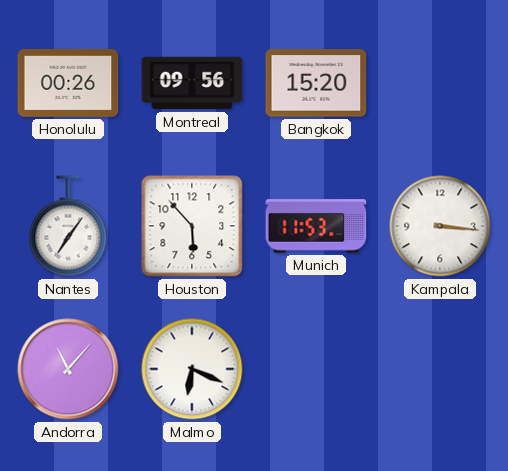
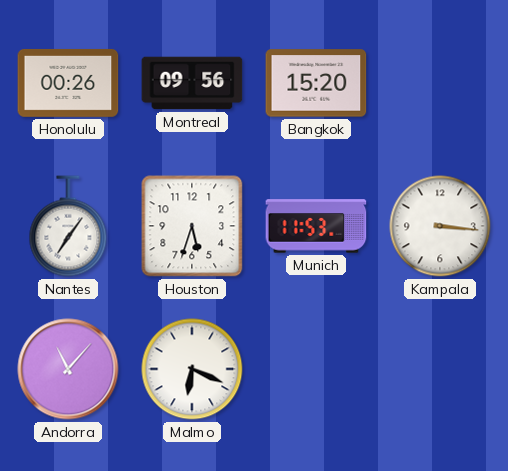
Houston: 5:53 -> 5:33
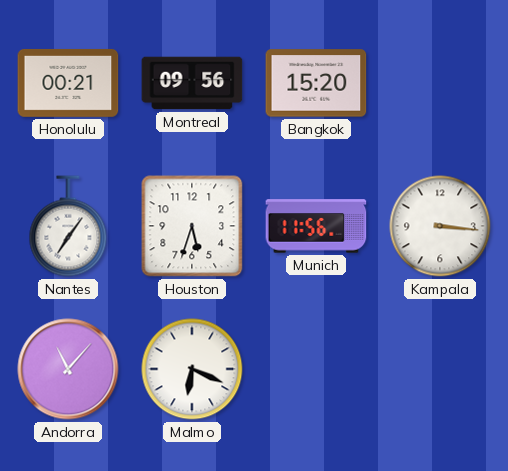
Honolulu: 00:26 -> 00:21
Munich: 11:53 -> 11:56
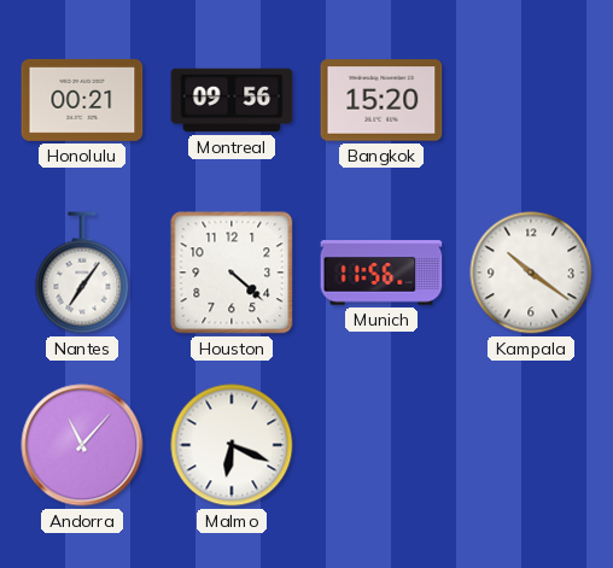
Houston: 5:33 -> 4:22
Kampala: 3:16 -> 10:21
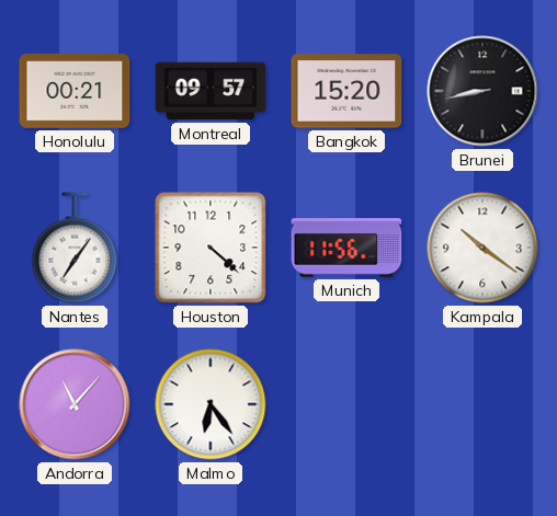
Montreal: 09:56 -> 09:57
Brunei: none -> 8:43
Malmo: 6:19 -> 6:24
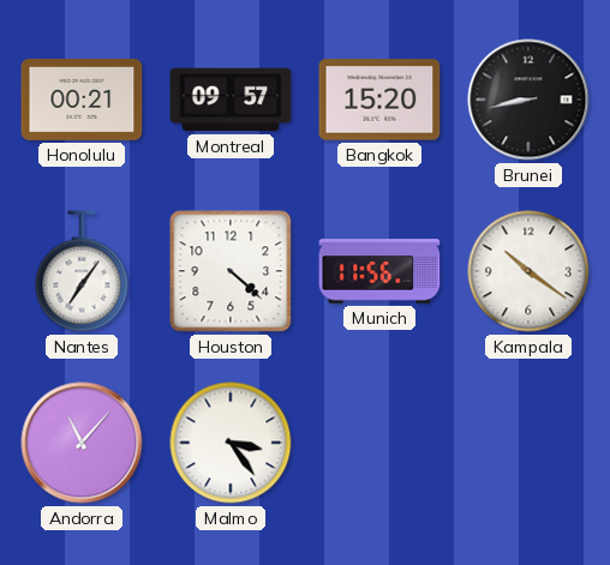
Malmo: 6:24 -> 3:24
